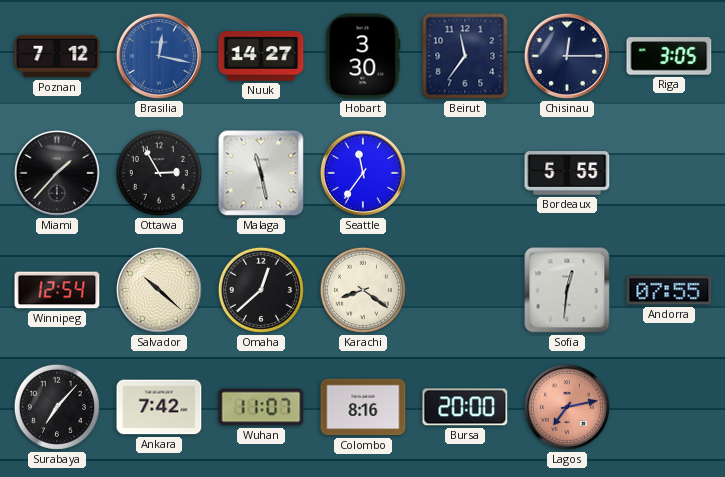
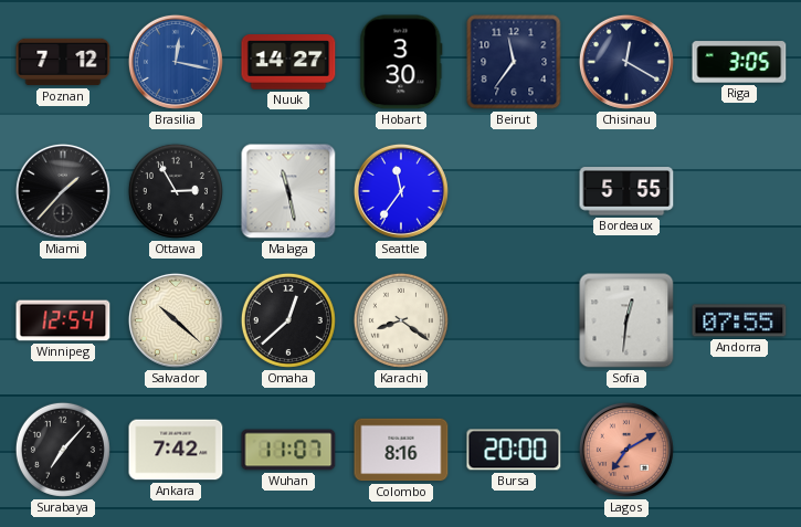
Chisinau: 12:15 -> 12:20
Lagos: 7:13 -> 7:10
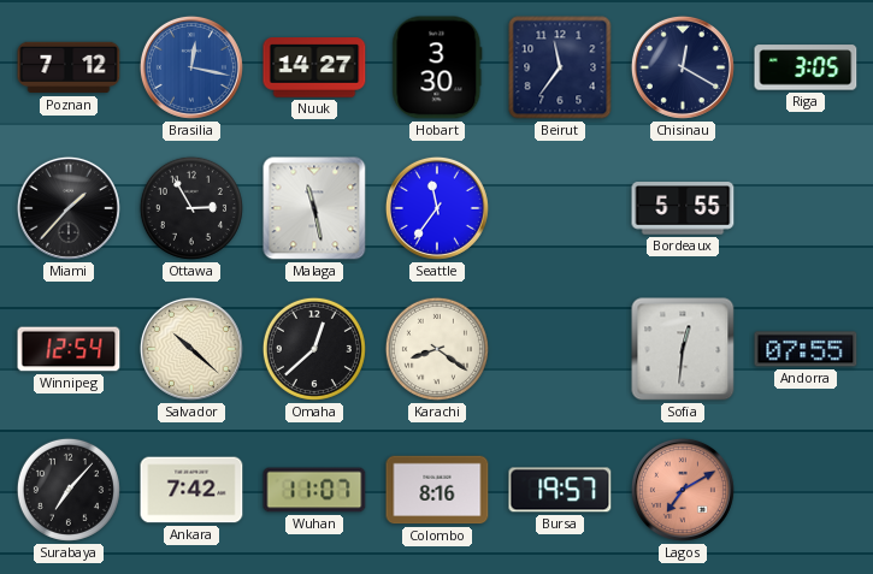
Bursa: 20:00 -> 19:57
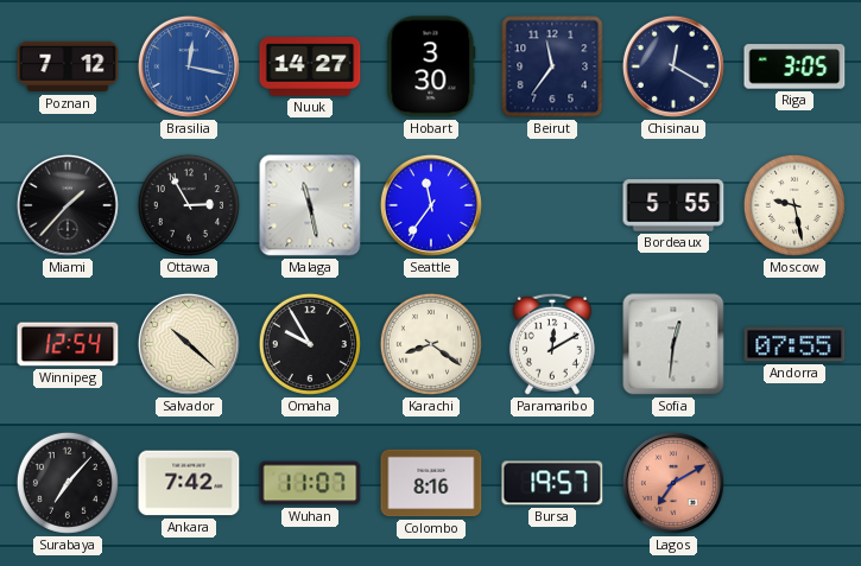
Moscow: none -> 9:28
Omaha: 12:38 -> 9:55
Paramaribo: none -> 12:10
